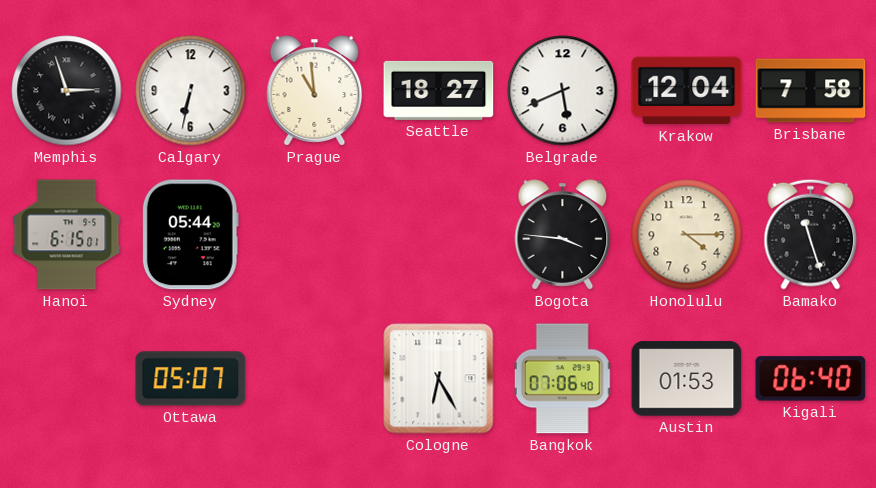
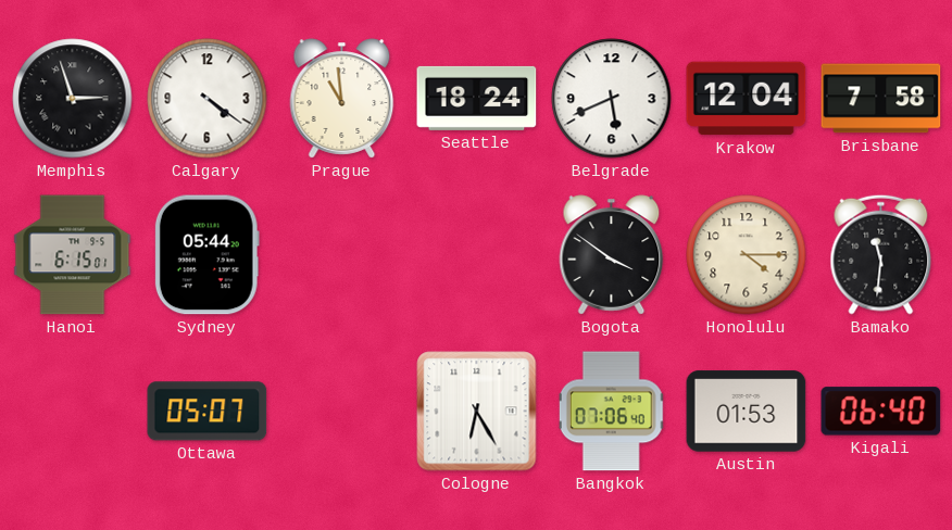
Calgary: 6:32 -> 4:21
Seattle: 18:27 -> 18:24
Bogota: 3:46 -> 3:51
Bamako: 11:27 -> 11:31
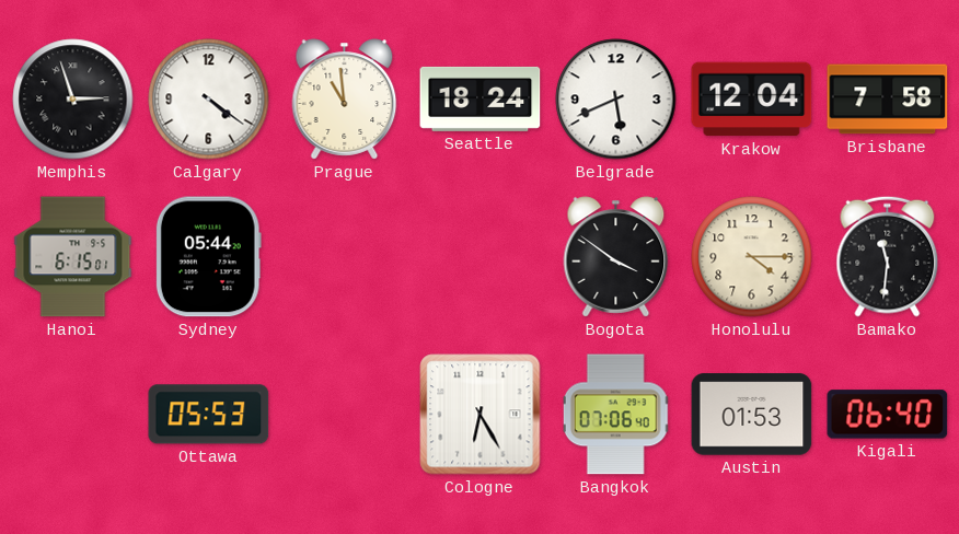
Ottawa: 05:07 -> 05:53
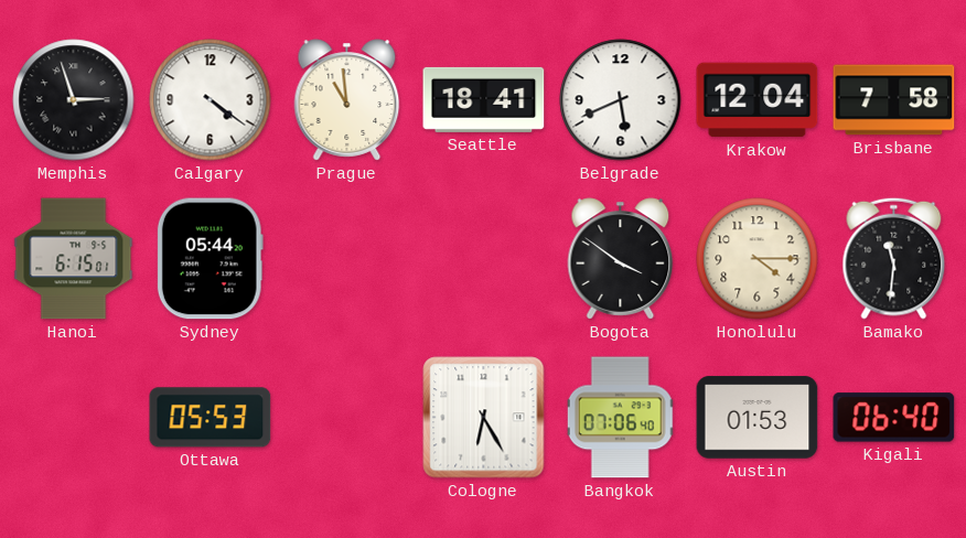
Seattle: 18:24 -> 18:41
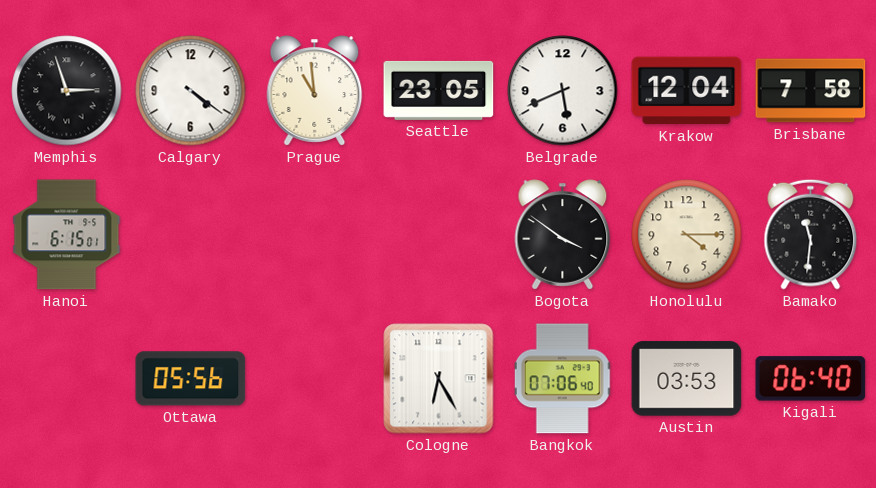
Seattle: 18:41 -> 23:05
Sydney: 05:44 -> none
Ottawa: 05:53 -> 05:56
Austin: 01:53 -> 03:53
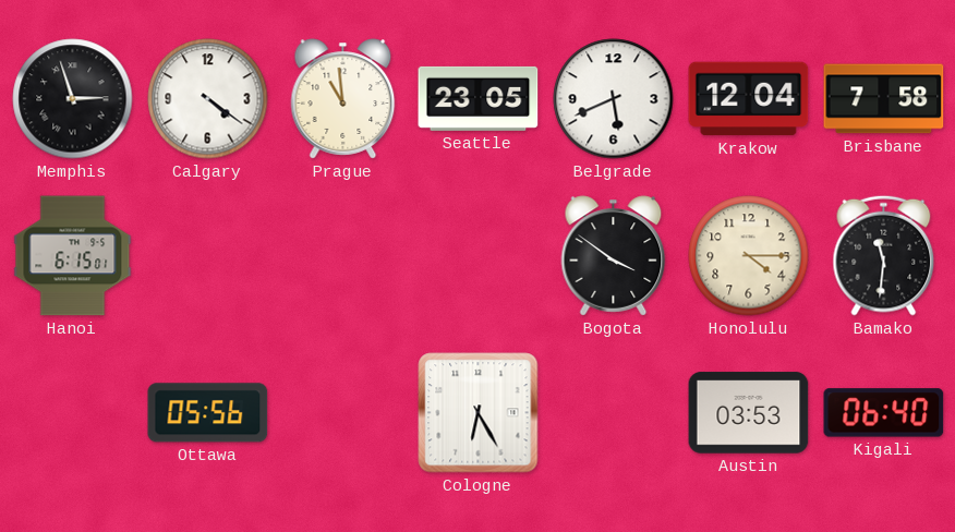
Bangkok: 07:06 -> none
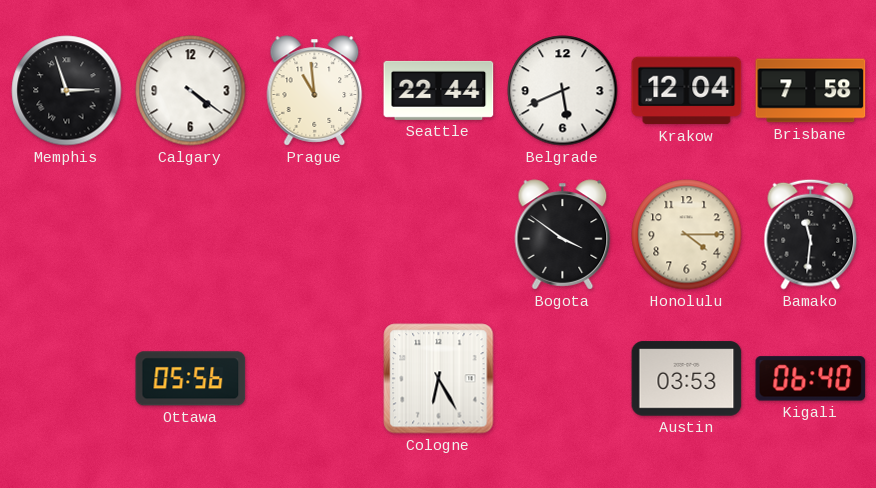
Seattle: 23:05 -> 22:44
Hanoi: 6:15 -> none
